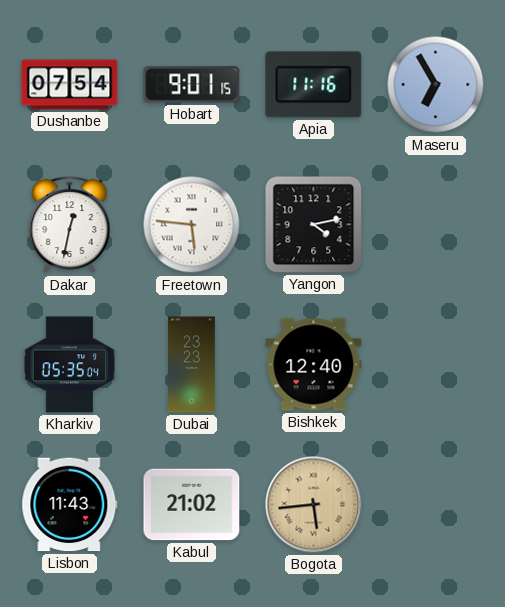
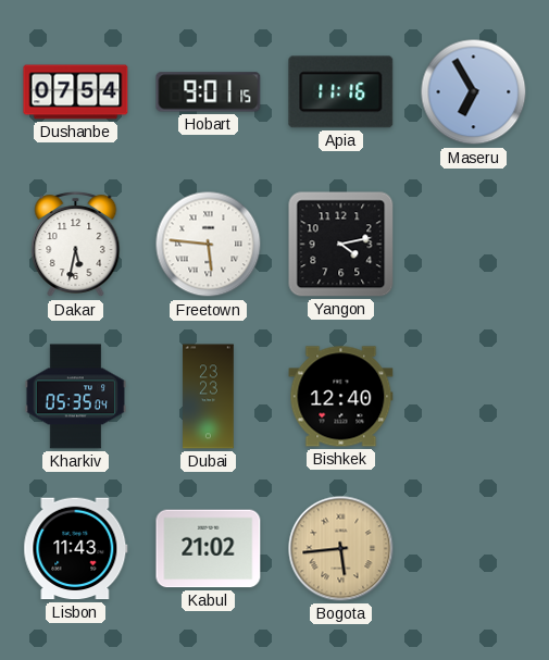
Dakar: 12:32 -> 5:32
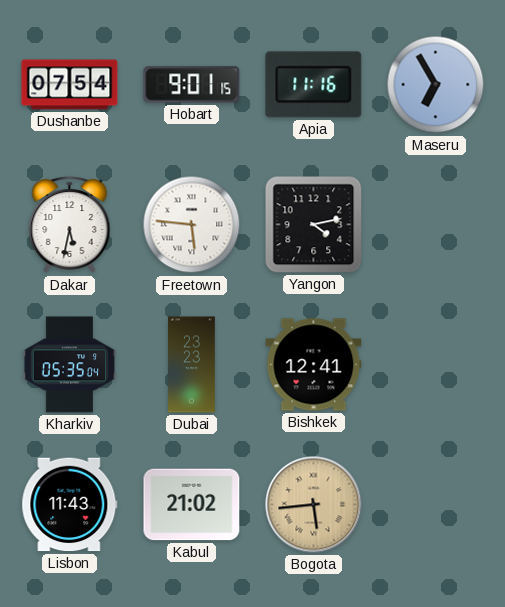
Bishkek: 12:40 -> 12:41
